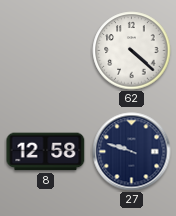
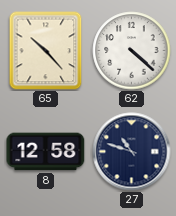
65: none -> 10:23
27: 9:48 -> 10:48
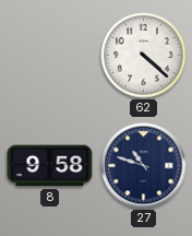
65: 10:23 -> none
8: 12:58 -> 9:58
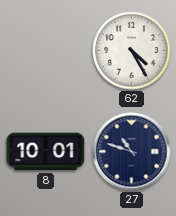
62: 4:22 -> 4:25
8: 9:58 -> 10:01
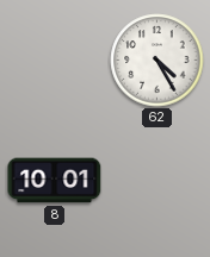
27: 10:48 -> none
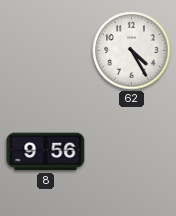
8: 10:01 -> 9:56
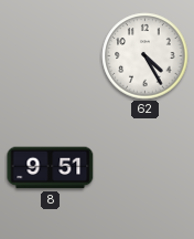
8: 9:56 -> 9:51
